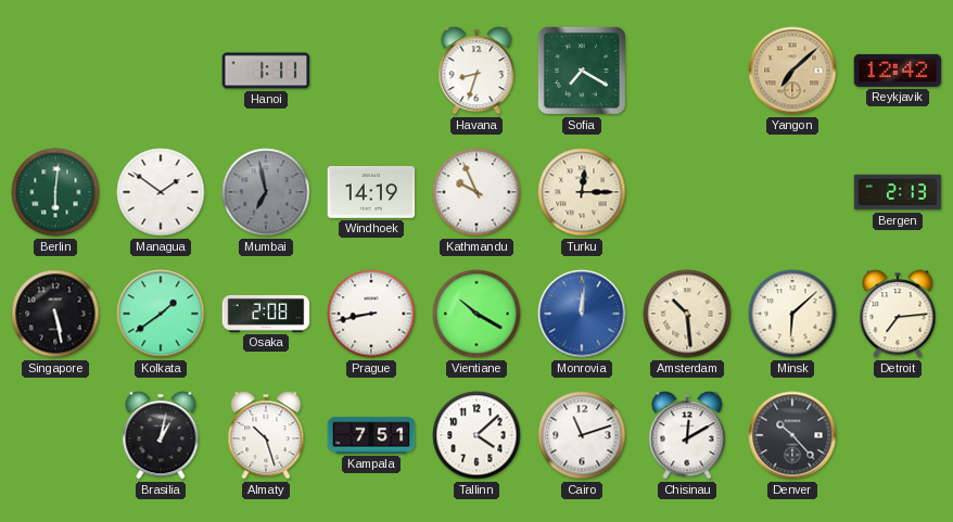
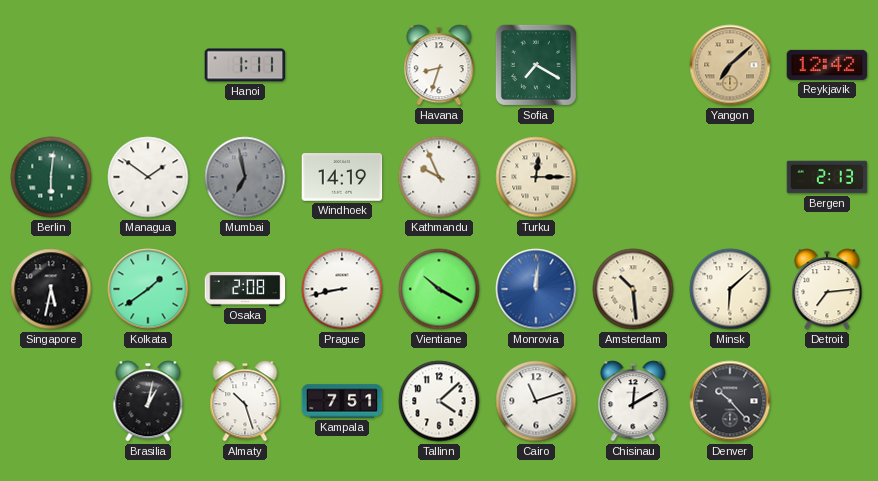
Singapore: 5:28 -> 5:32
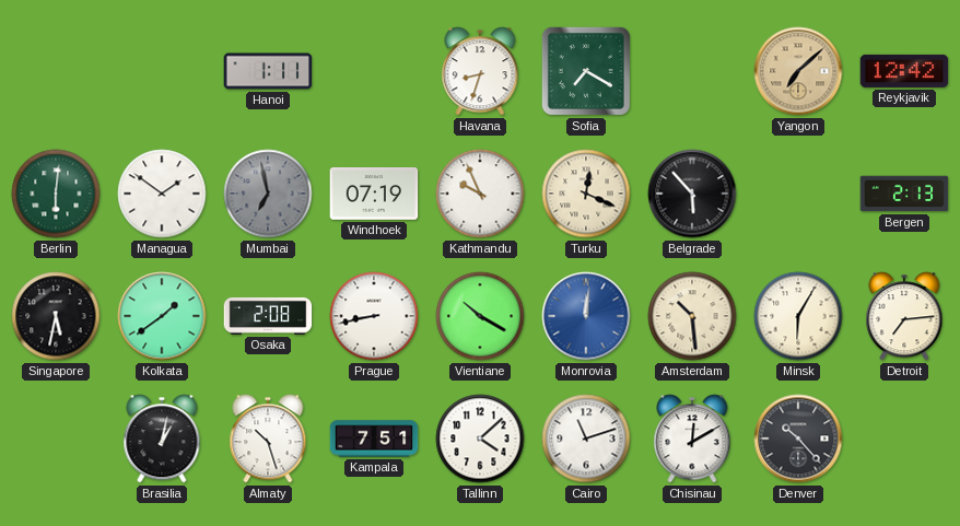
Windhoek: 14:19 -> 07:19
Turku: 12:15 -> 12:19
Belgrade: none -> 5:53
Minsk: 6:08 -> 6:05
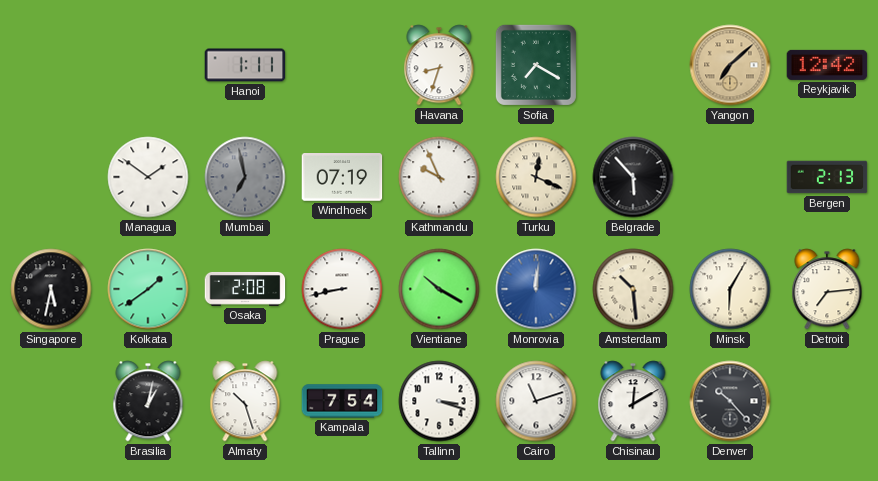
Berlin: 6:01 -> none
Kampala: 7:51 -> 7:54
Tallinn: 4:08 -> 3:18
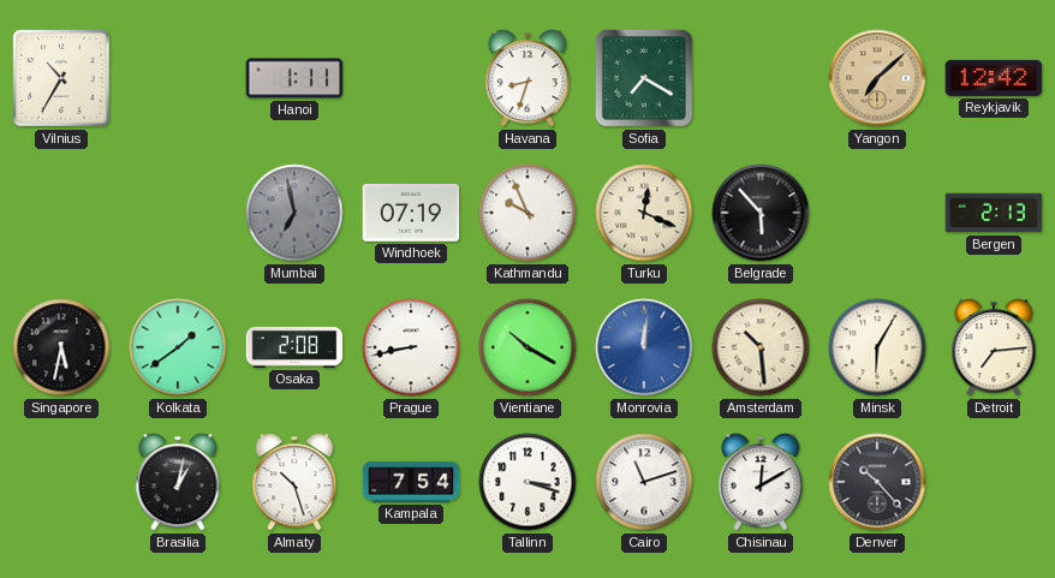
Vilnius: none -> 10:35
Managua: 1:51 -> none
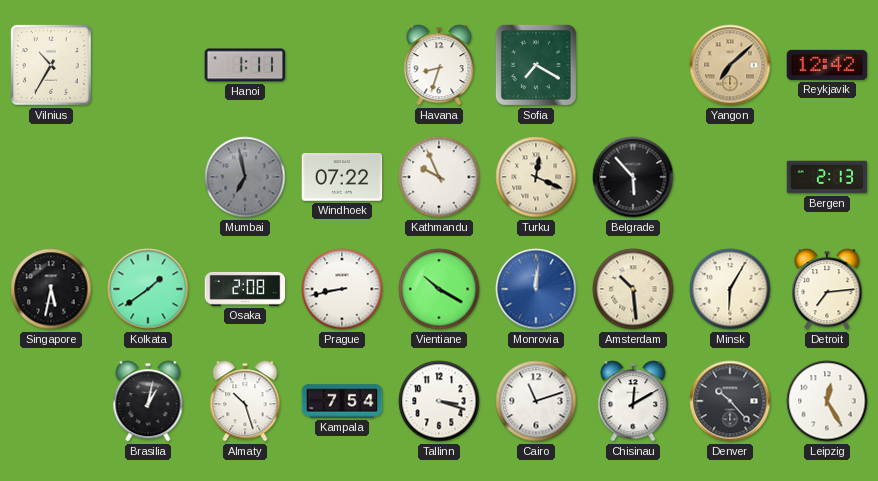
Windhoek: 07:19 -> 07:22
Leipzig: none -> 12:25
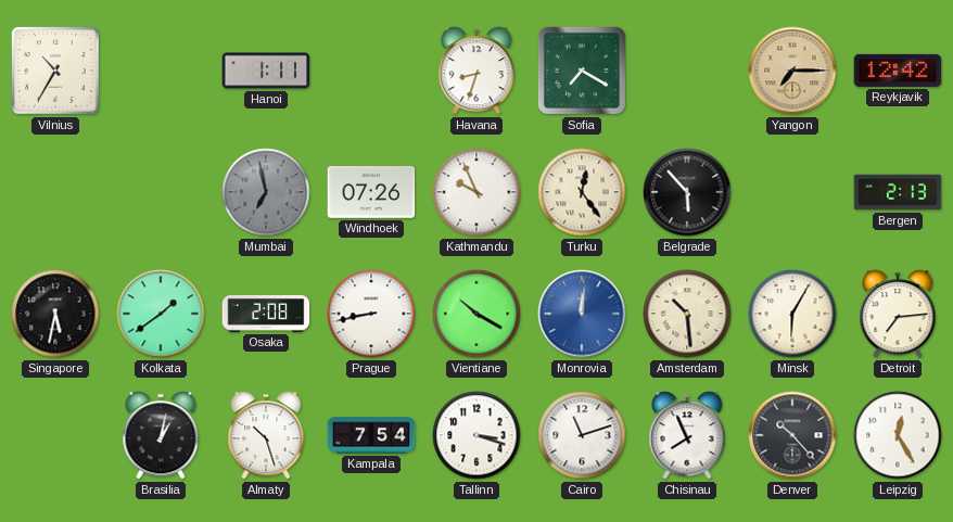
Yangon: 7:08 -> 7:15
Windhoek: 07:22 -> 07:26
Turku: 12:19 -> 12:24
Chisinau: 12:10 -> 7:56
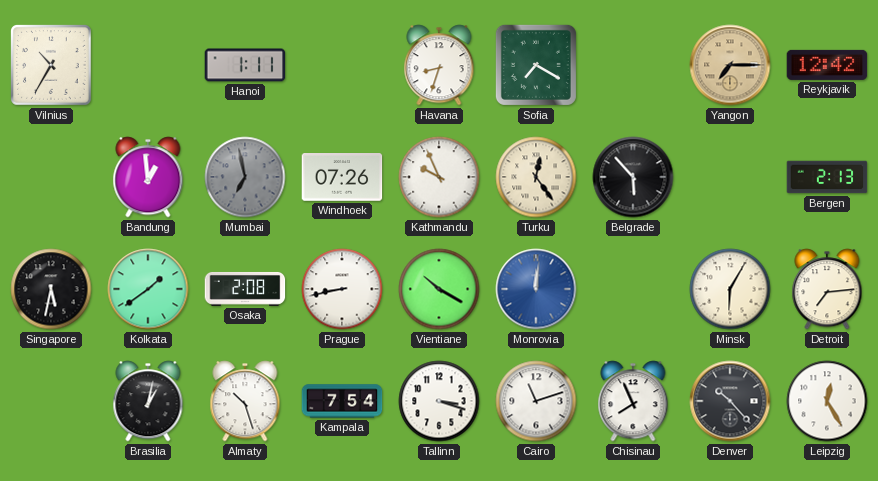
Bandung: none -> 12:59
Amsterdam: 10:29 -> none
